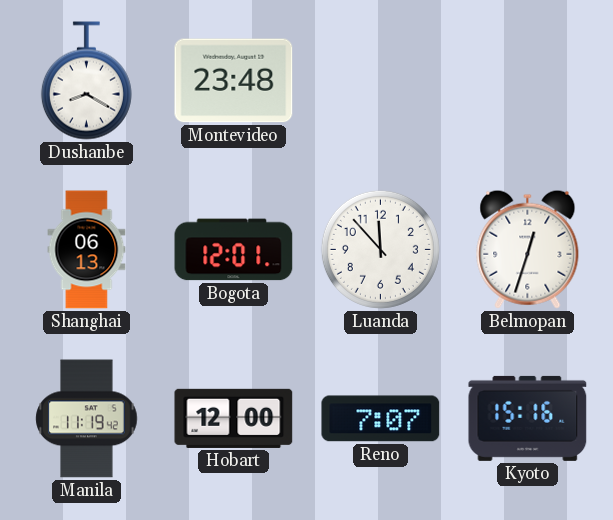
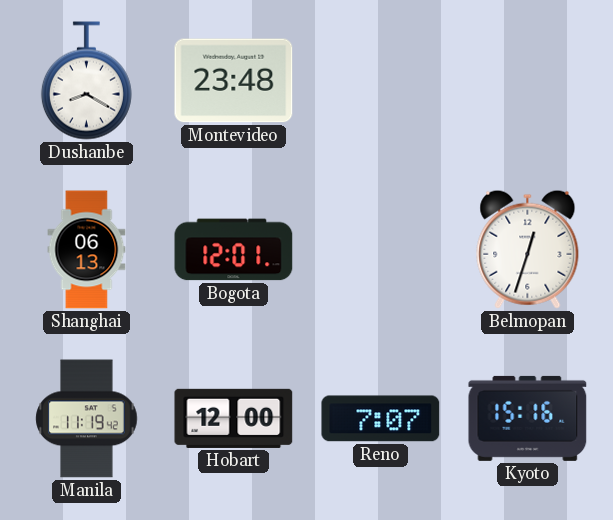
Luanda: 11:53 -> none
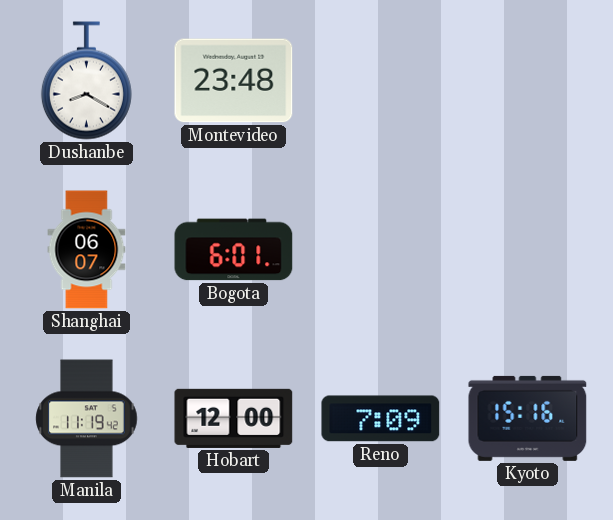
Shanghai: 06:13 -> 06:07
Bogota: 12:01 -> 6:01
Belmopan: 12:33 -> none
Reno: 7:07 -> 7:09
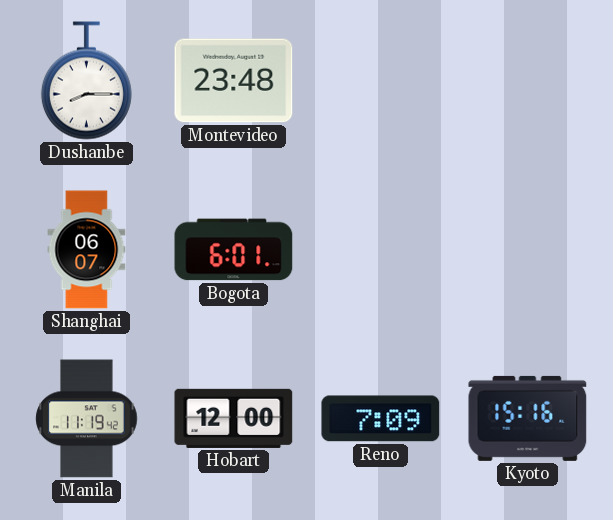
Dushanbe: 8:20 -> 8:15
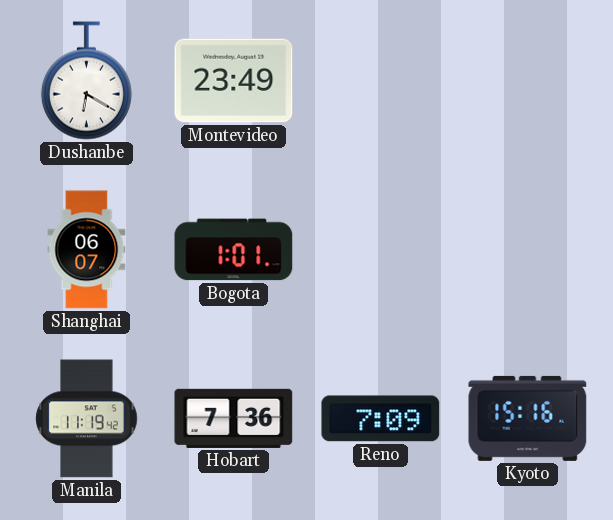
Dushanbe: 8:15 -> 6:20
Montevideo: 23:48 -> 23:49
Bogota: 6:01 -> 1:01
Hobart: 12:00 -> 7:36
